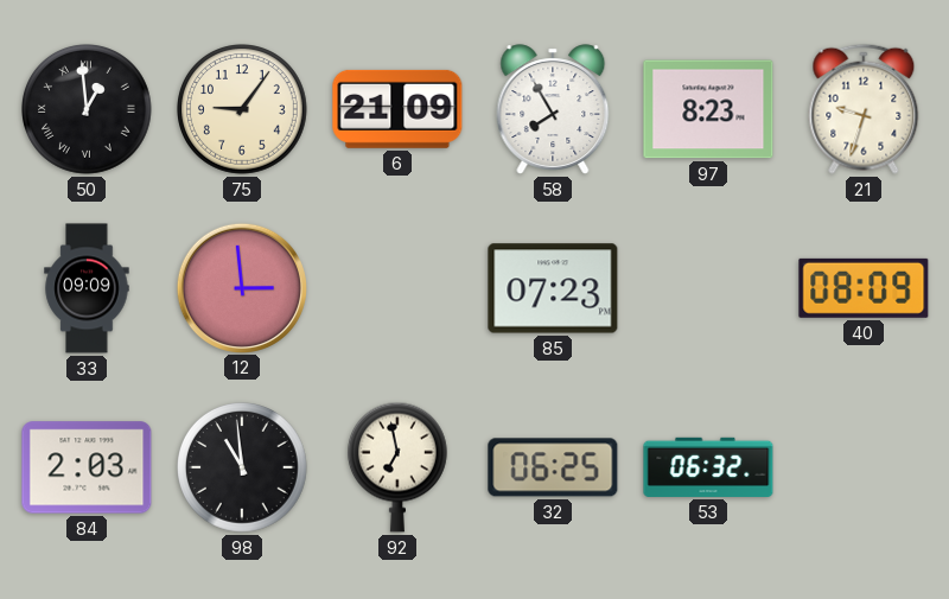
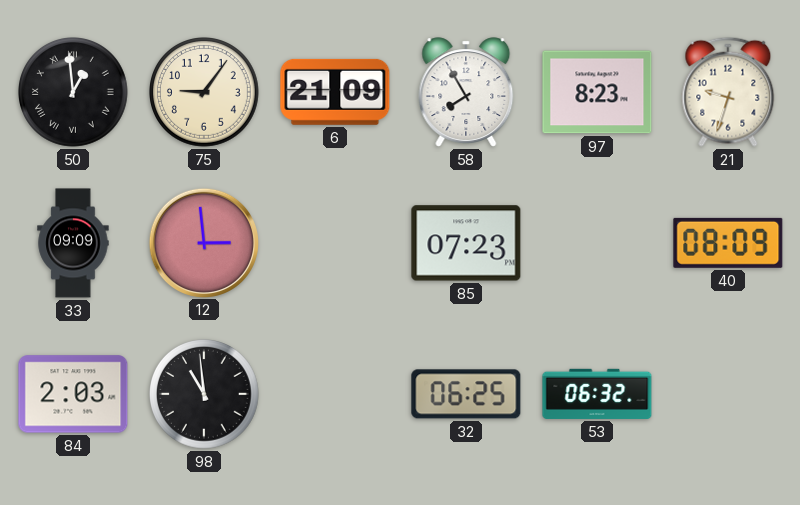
92: 6:58 -> none
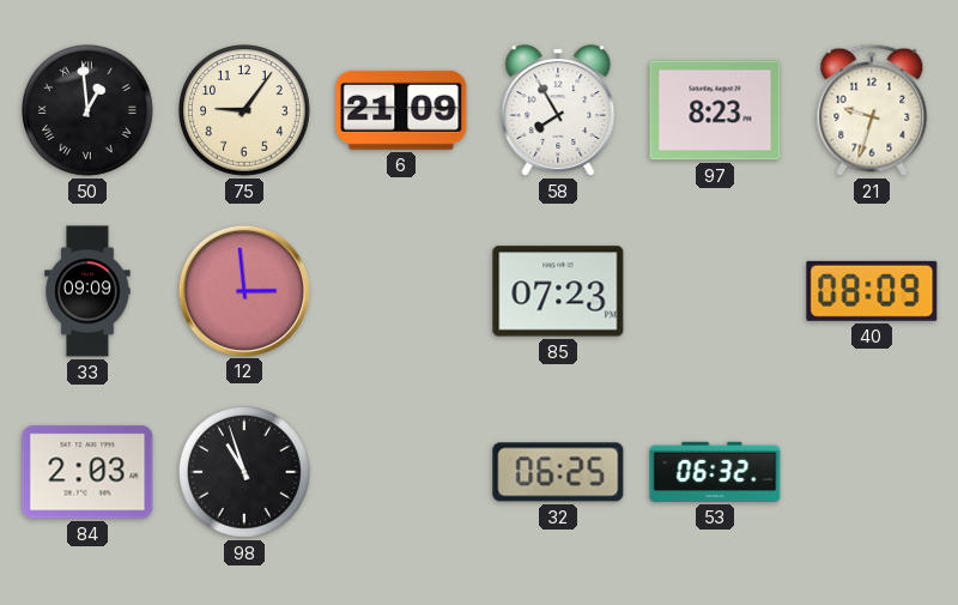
98: 10:59 -> 10:57
